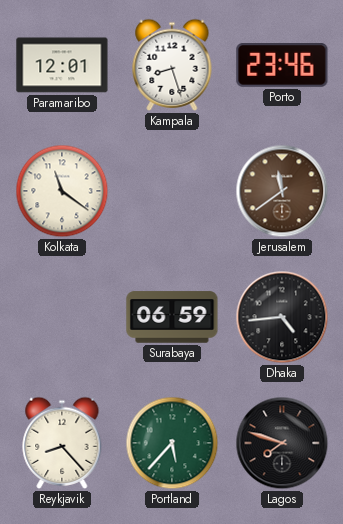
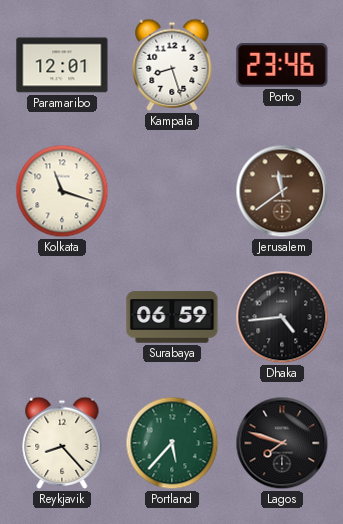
Kolkata: 11:21 -> 11:18
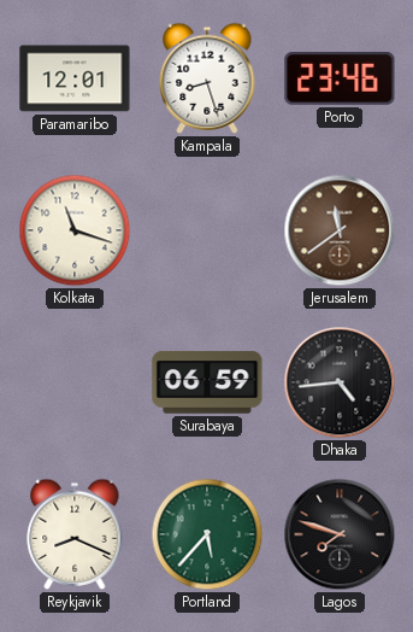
Reykjavik: 8:23 -> 8:19
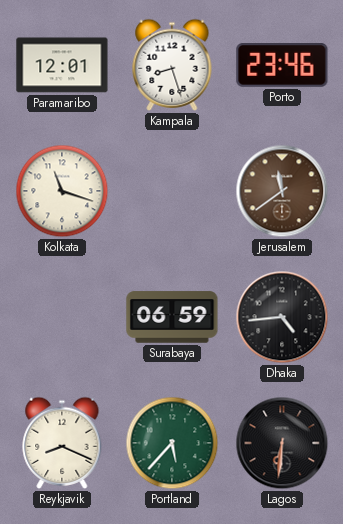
Lagos: 7:48 -> 6:31
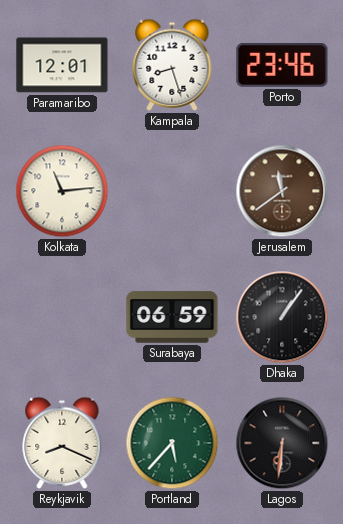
Kolkata: 11:18 -> 11:14
Dhaka: 4:44 -> 1:06
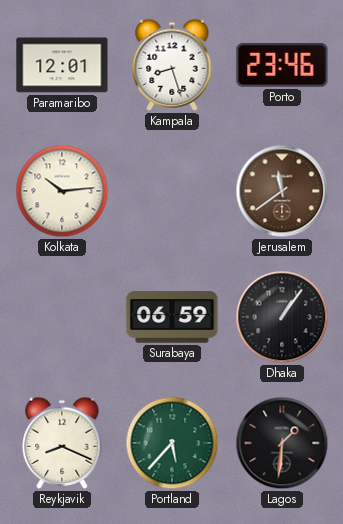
Kolkata: 11:14 -> 10:14
Lagos: 6:31 -> 1:31
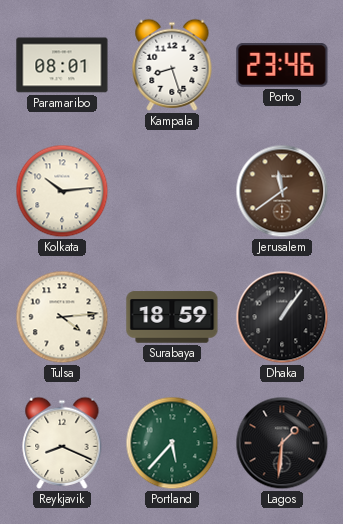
Paramaribo: 12:01 -> 08:01
Tulsa: none -> 4:14
Surabaya: 06:59 -> 18:59
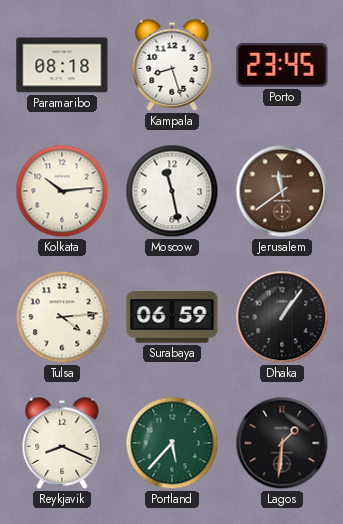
Paramaribo: 08:01 -> 08:18
Porto: 23:46 -> 23:45
Moscow: none -> 11:28
Surabaya: 18:59 -> 06:59
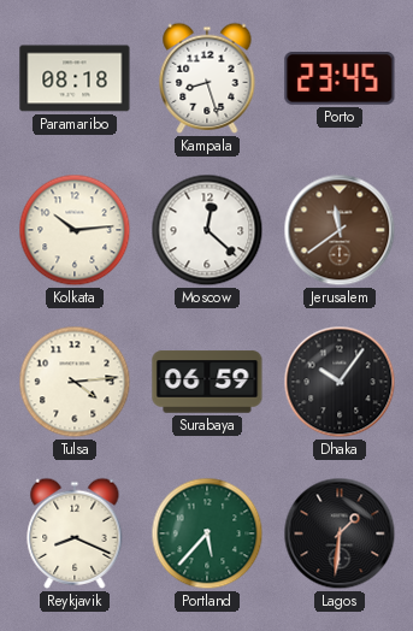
Moscow: 11:28 -> 12:22
Dhaka: 1:06 -> 10:06
